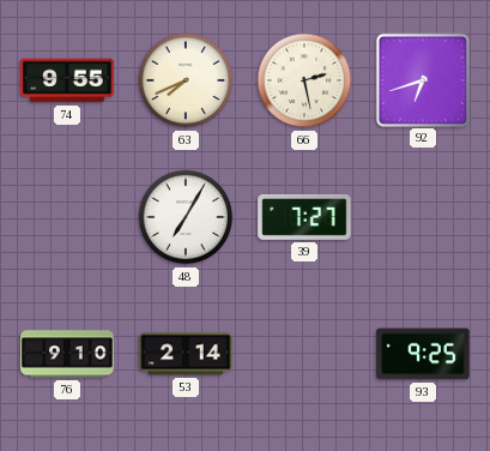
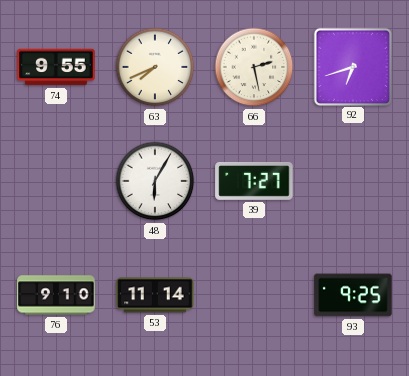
48: 7:05 -> 6:05
53: 2:14 -> 11:14
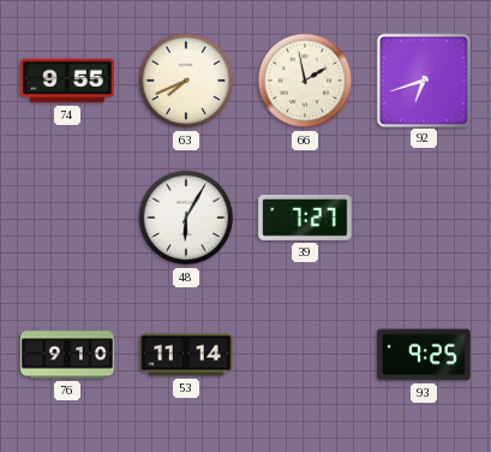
66: 2:28 -> 1:58
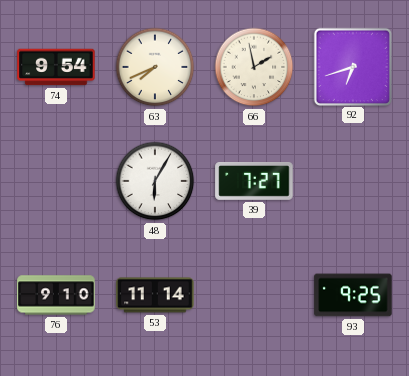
74: 9:55 -> 9:54
